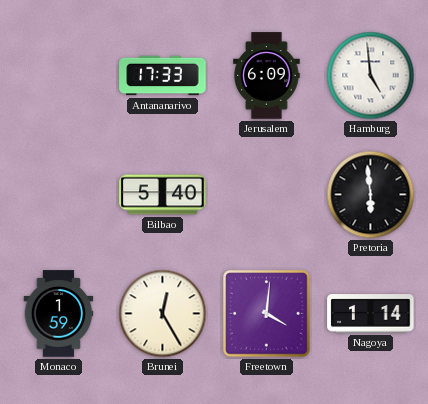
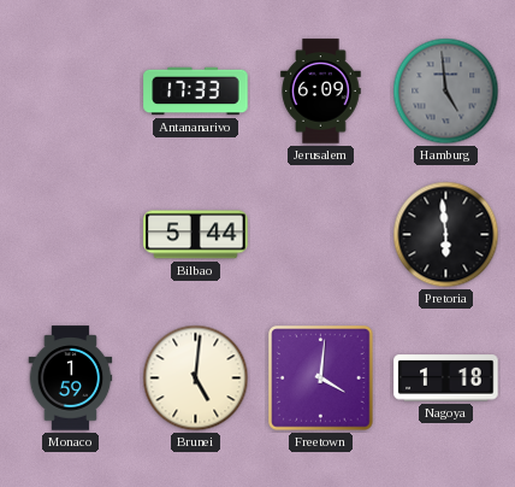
Hamburg dial: white -> grey
Bilbao: 5:40 -> 5:44
Brunei: 12:25 -> 5:01
Nagoya: 1:14 -> 1:18
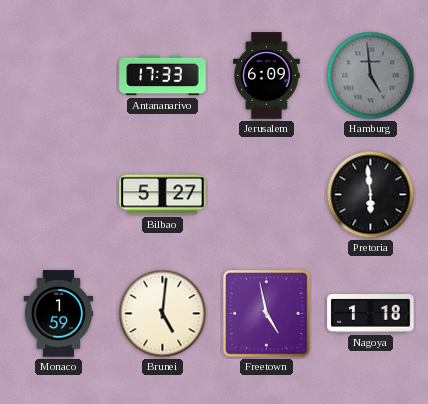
Bilbao: 5:44 -> 5:27
Freetown: 4:01 -> 4:58
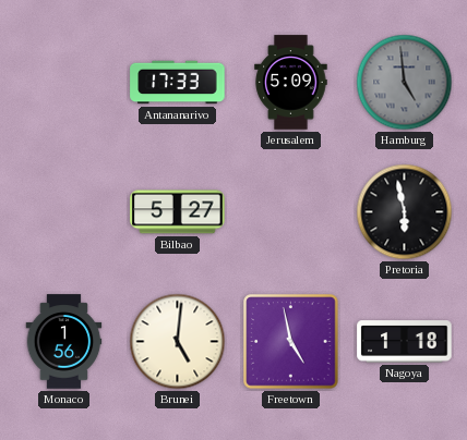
Jerusalem: 6:09 -> 5:09
Pretoria: 5:59 -> 5:58
Monaco: 1:59 -> 1:56
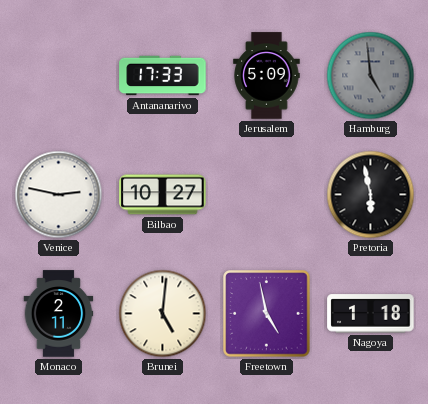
Venice: none -> 2:47
Bilbao: 5:27 -> 10:27
Monaco: 1:56 -> 2:11
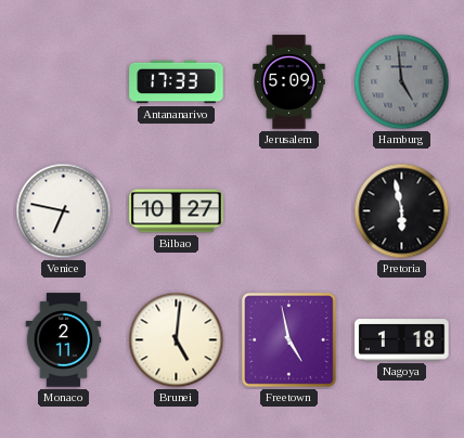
Venice: 2:47 -> 6:47
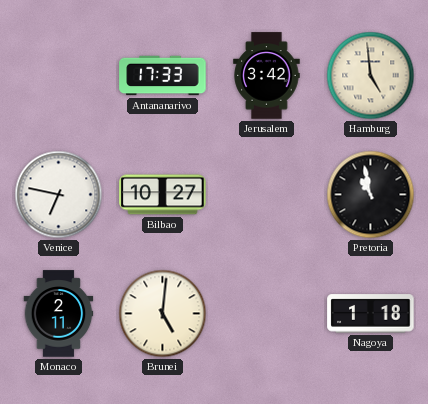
Jerusalem: 5:09 -> 3:42
Hamburg dial: grey -> cream
Pretoria: 5:58 -> 10:58
Freetown: 4:58 -> none
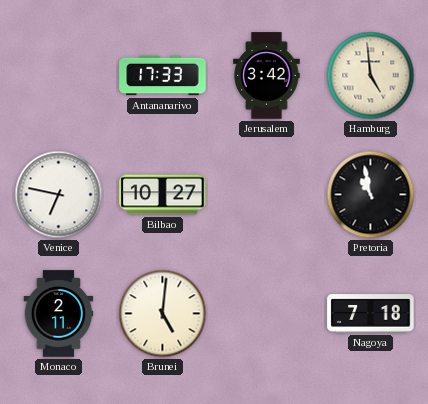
Nagoya: 1:18 -> 7:18
